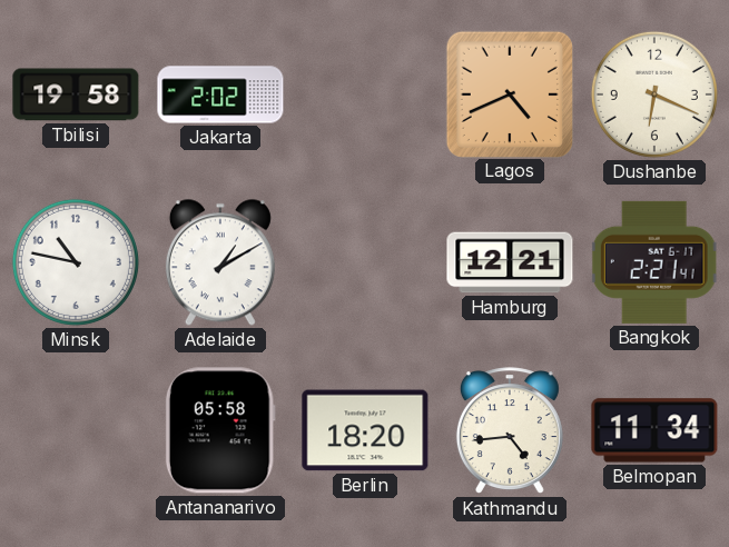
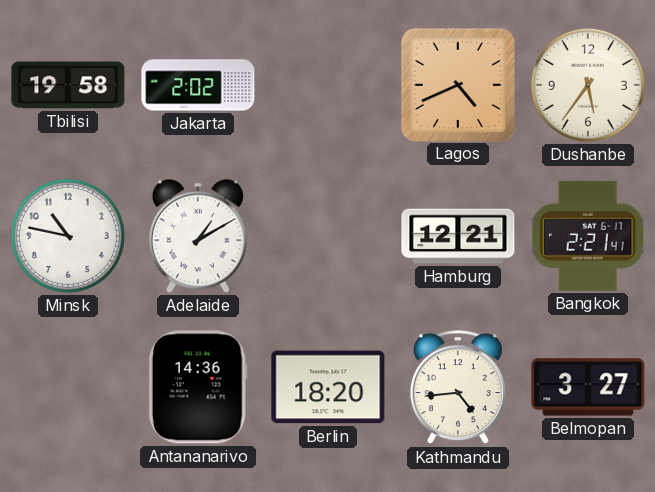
Dushanbe: 6:19 -> 5:36
Antananarivo: 05:58 -> 14:36
Belmopan: 11:34 -> 3:27
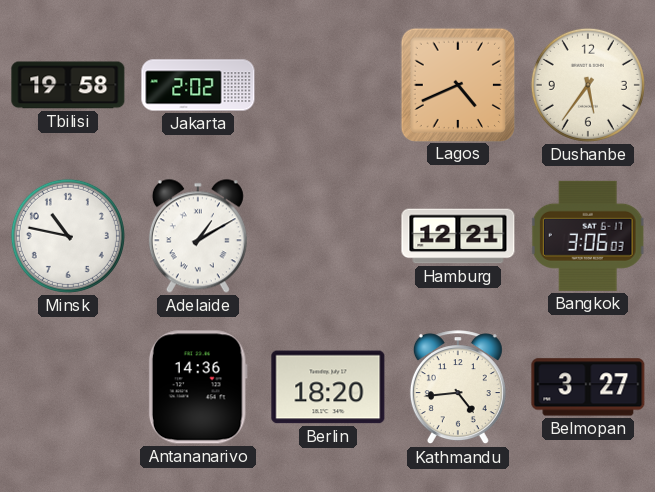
Bangkok: 2:21 -> 3:06
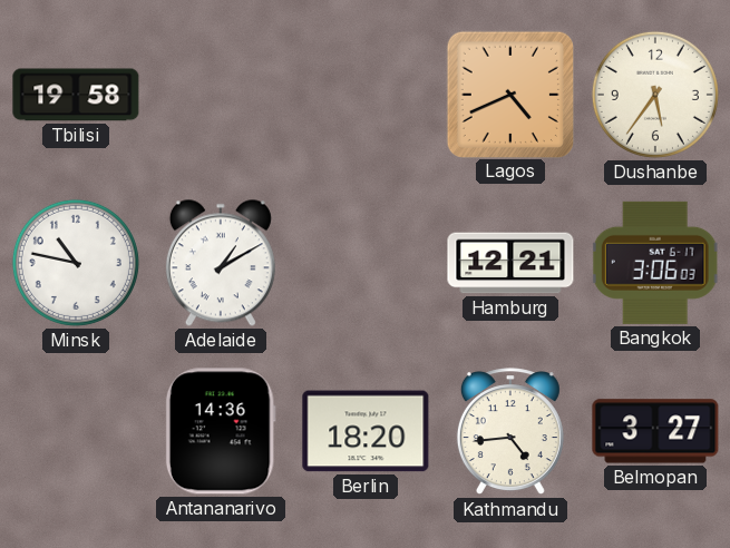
Jakarta: 2:02 -> none
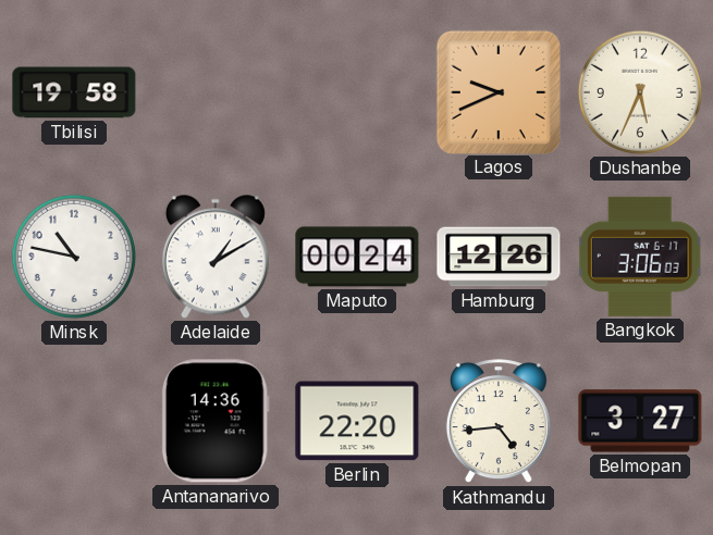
Lagos: 4:41 -> 9:41
Dushanbe: 5:36 -> 5:34
Maputo: none -> 00:24
Hamburg: 12:21 -> 12:26
Berlin: 18:20 -> 22:20
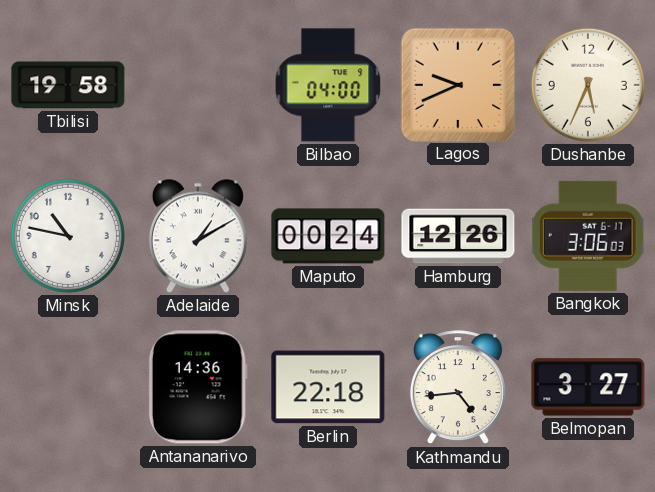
Bilbao: none -> 04:00
Berlin: 22:20 -> 22:18
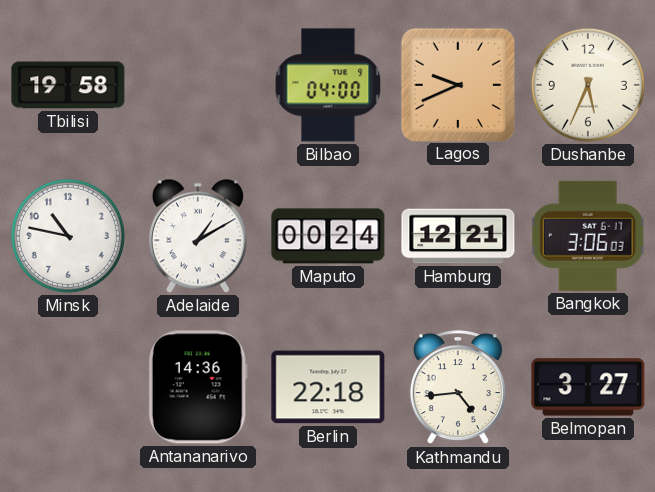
Hamburg: 12:26 -> 12:21
